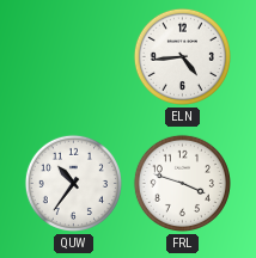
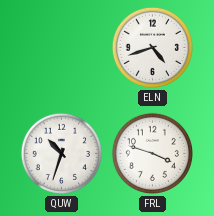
ELN: 4:44 -> 4:42
QUW: 10:36 -> 10:33
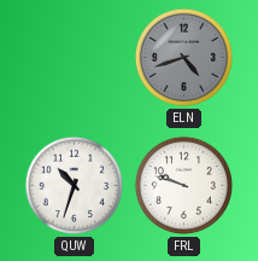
ELN dial: white -> grey
FRL: 3:48 -> 9:48
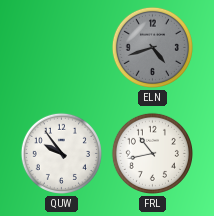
QUW: 10:33 -> 9:54
FRL: 9:48 -> 10:43
